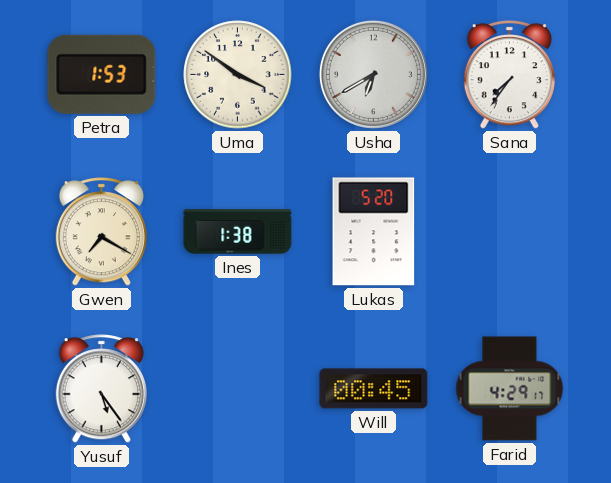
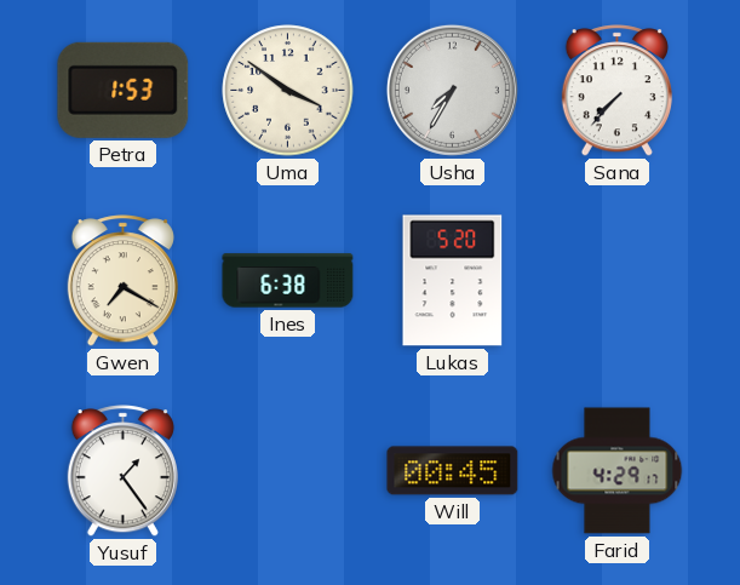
Usha: 6:40 -> 7:35
Sana: 7:36 -> 7:37
Ines: 1:38 -> 6:38
Yusuf: 5:24 -> 1:24
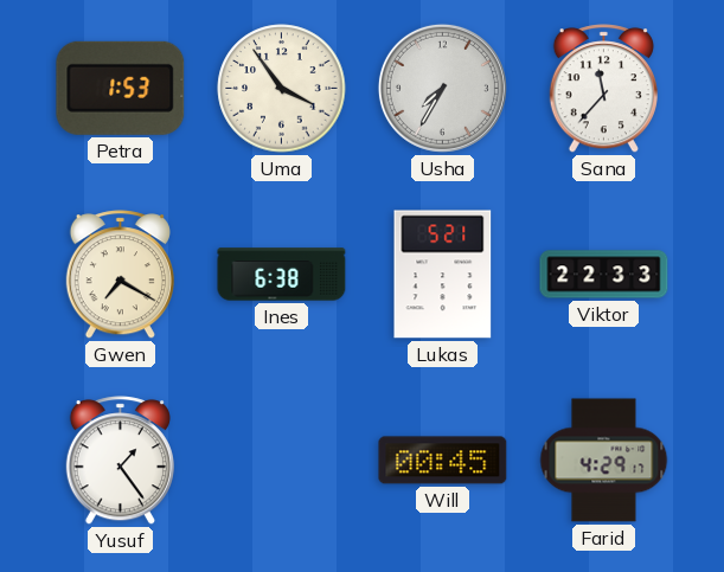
Uma: 3:51 -> 3:54
Sana: 7:37 -> 11:37
Lukas: 5:20 -> 5:21
Viktor: none -> 22:33
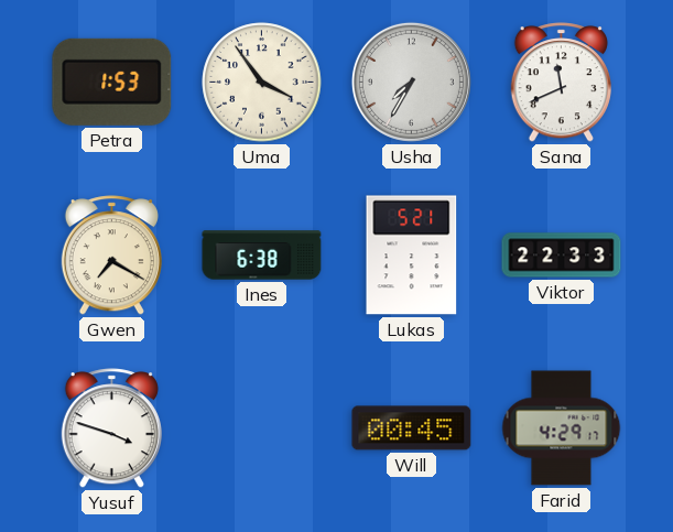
Sana: 11:37 -> 11:41
Yusuf: 1:24 -> 3:48
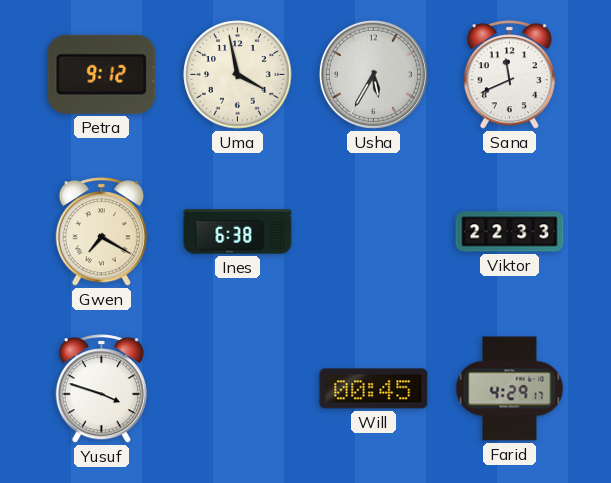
Petra: 1:53 -> 9:12
Uma: 3:54 -> 3:58
Usha: 7:35 -> 5:35
Lukas: 5:21 -> none
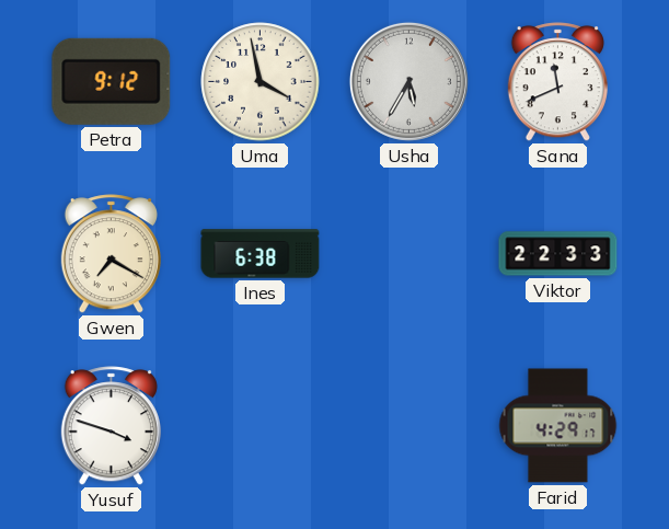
Will: 00:45 -> none
